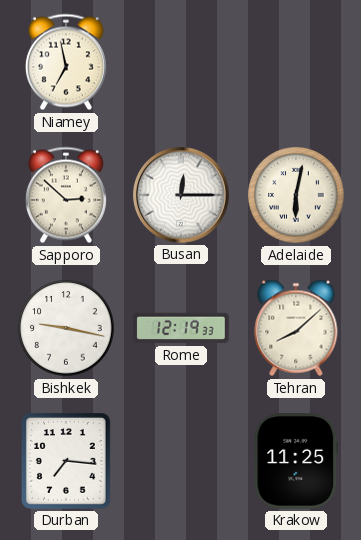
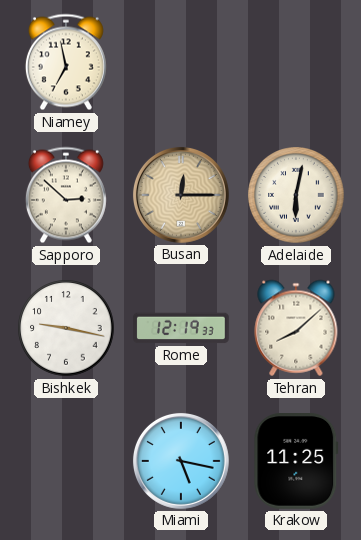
Busan dial: white -> champagne
Durban: 7:16 -> none
Miami: none -> 5:17
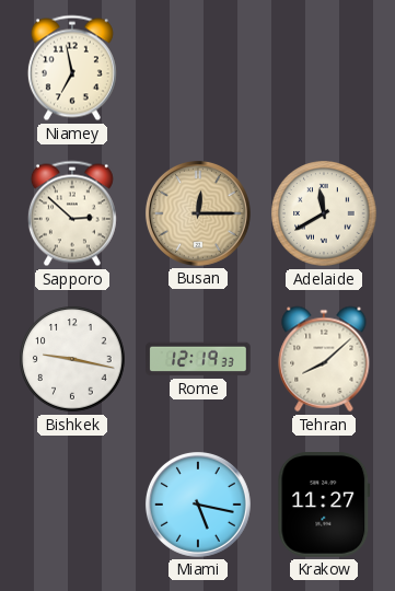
Adelaide: 6:02 -> 11:40
Krakow: 11:25 -> 11:27
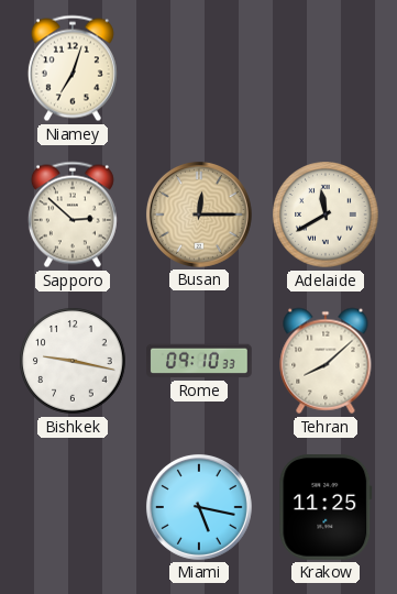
Niamey: 6:58 -> 7:03
Rome: 12:19 -> 09:10
Krakow: 11:27 -> 11:25
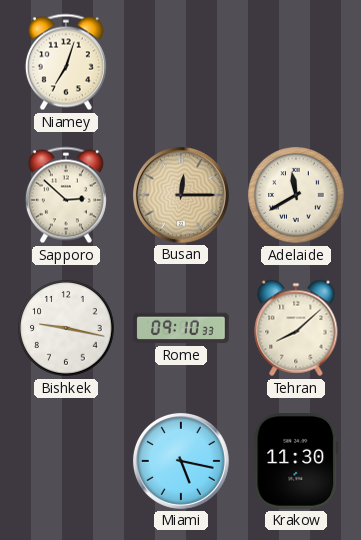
Krakow: 11:25 -> 11:30
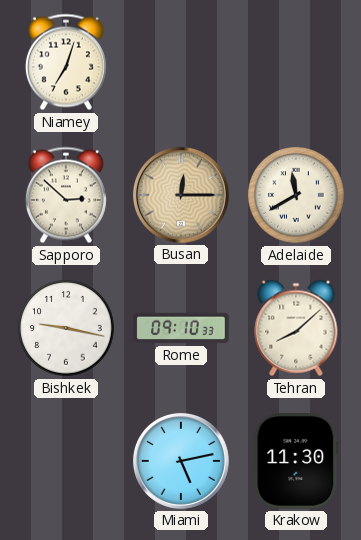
Miami: 5:17 -> 5:13
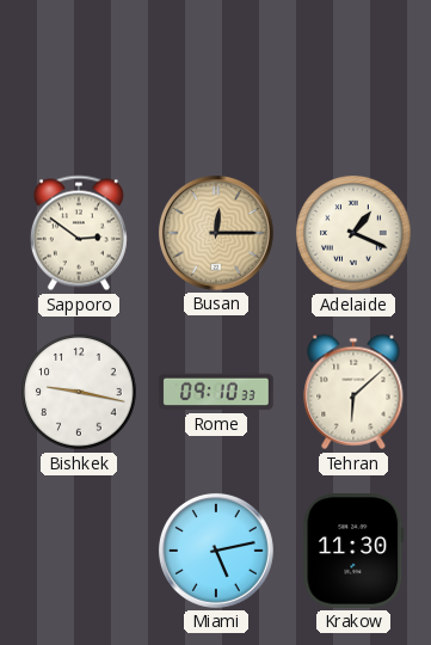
Niamey: 7:03 -> none
Sapporo: 2:52 -> 2:51
Adelaide: 11:40 -> 1:19
Tehran: 8:08 -> 6:08
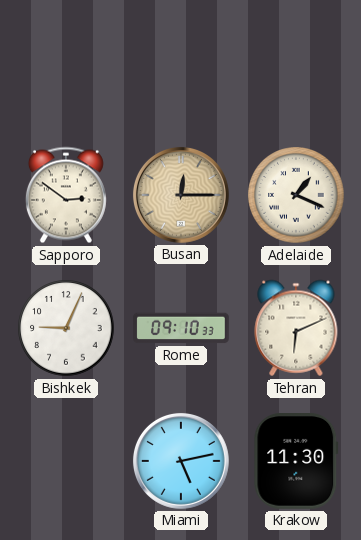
Bishkek: 9:17 -> 9:04
Tehran: 6:08 -> 6:11
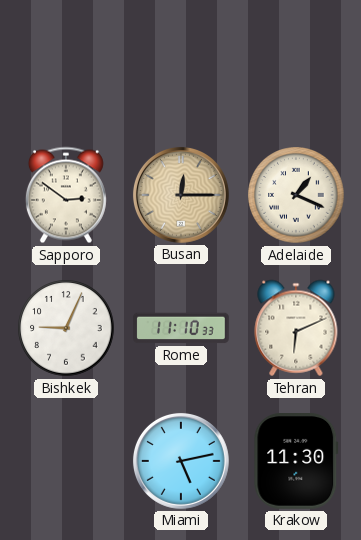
Rome: 09:10 -> 11:10
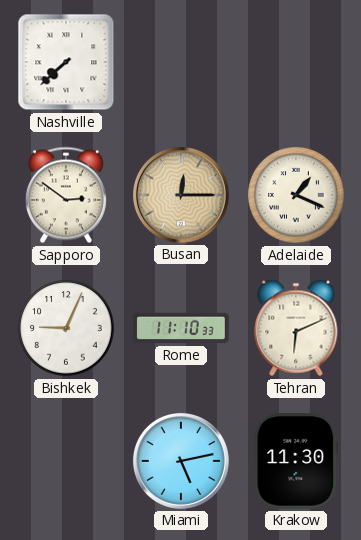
Nashville: none -> 7:38
